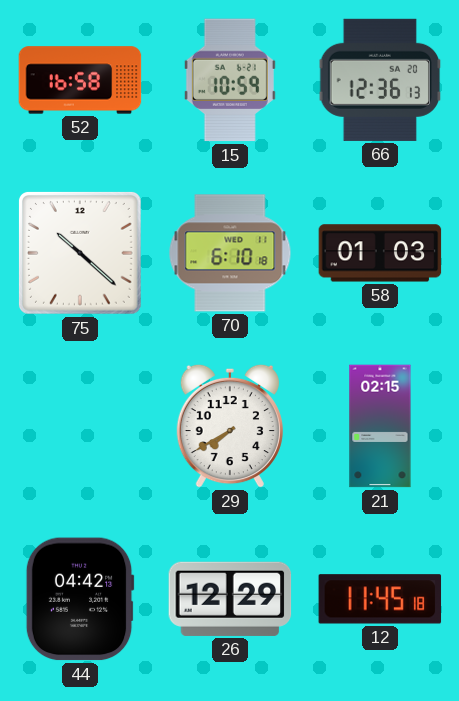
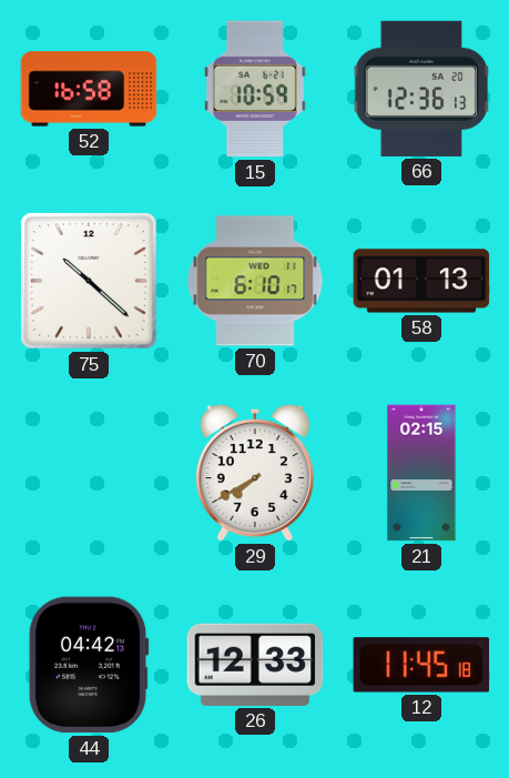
70: 6:10:18 -> 6:10:17
58: 01:03 -> 01:13
26: 12:29 -> 12:33
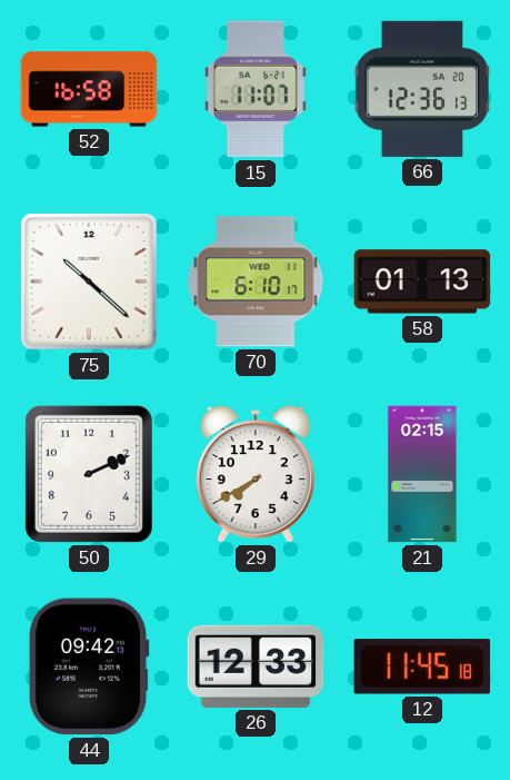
15: 10:59 -> 11:07
50: none -> 2:11
44: 04:42 -> 09:42
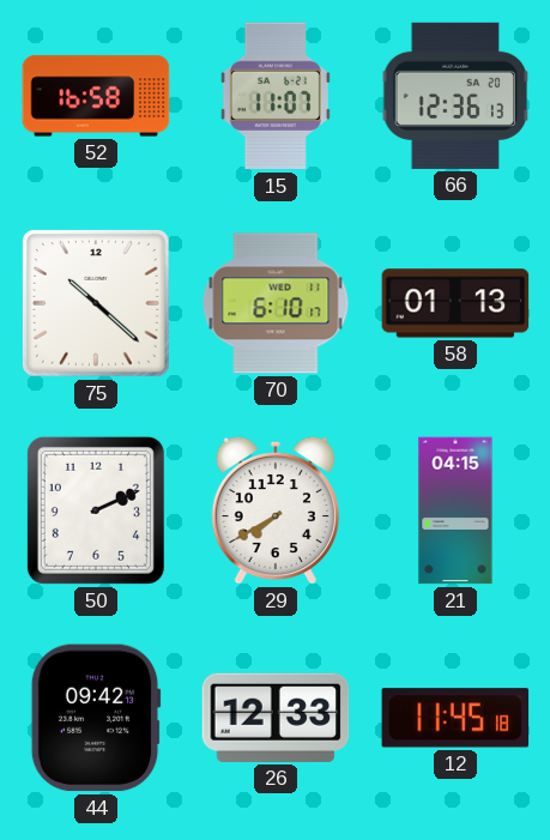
21: 02:15 -> 04:15
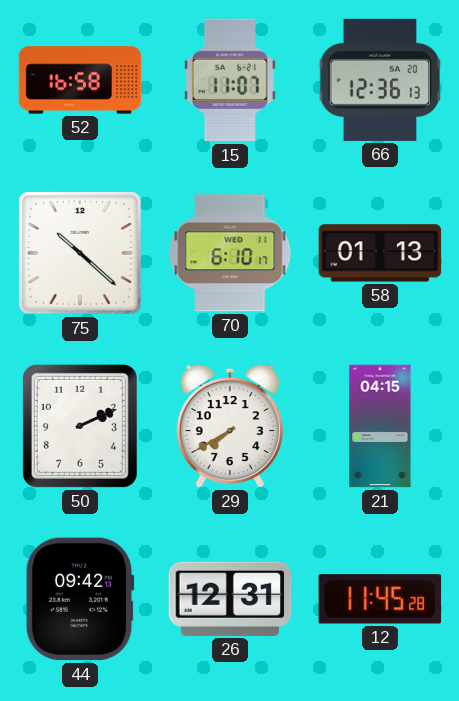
26: 12:33 -> 12:31
12: 11:45:18 -> 11:45:28
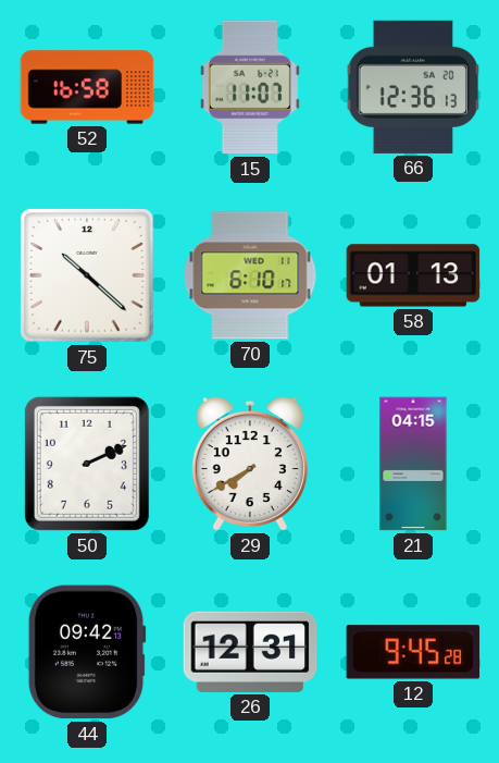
12: 11:45 -> 9:45
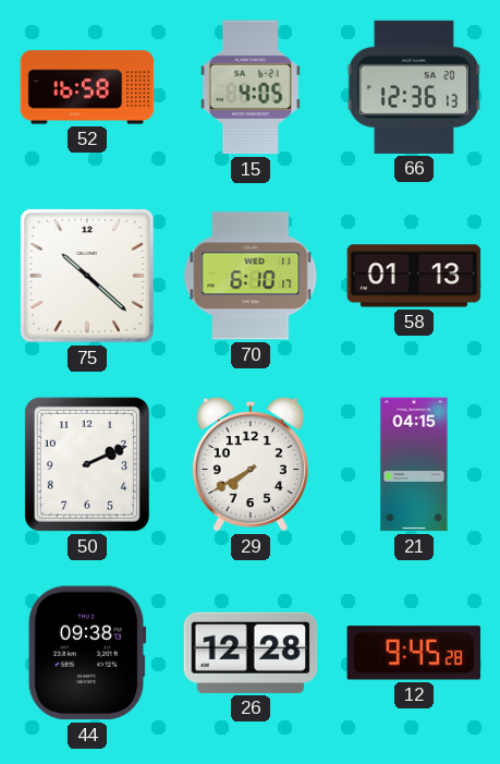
15: 11:07 -> 4:05
44: 09:42 -> 09:38
26: 12:31 -> 12:28
